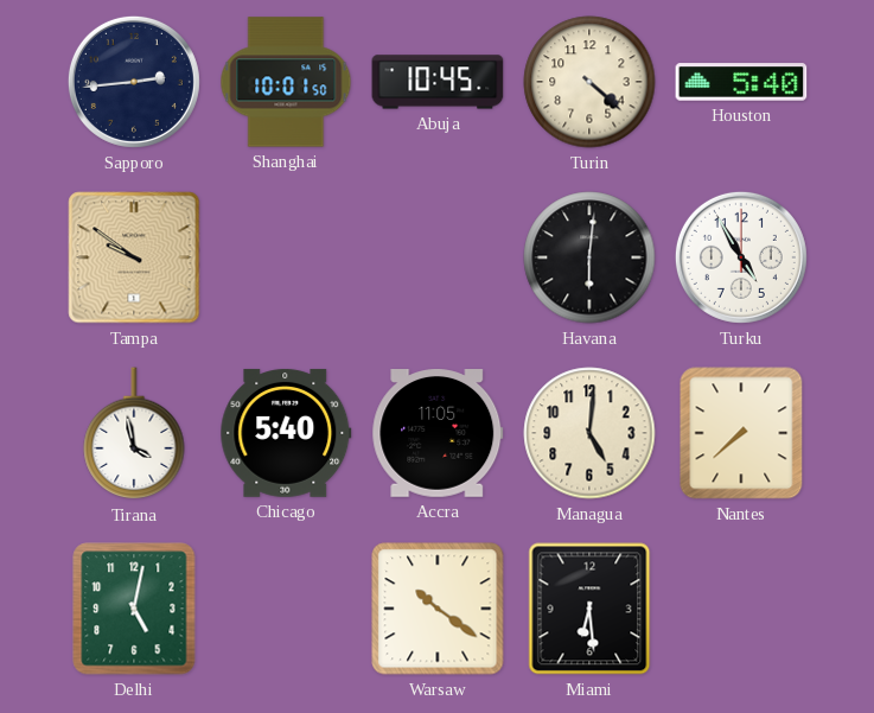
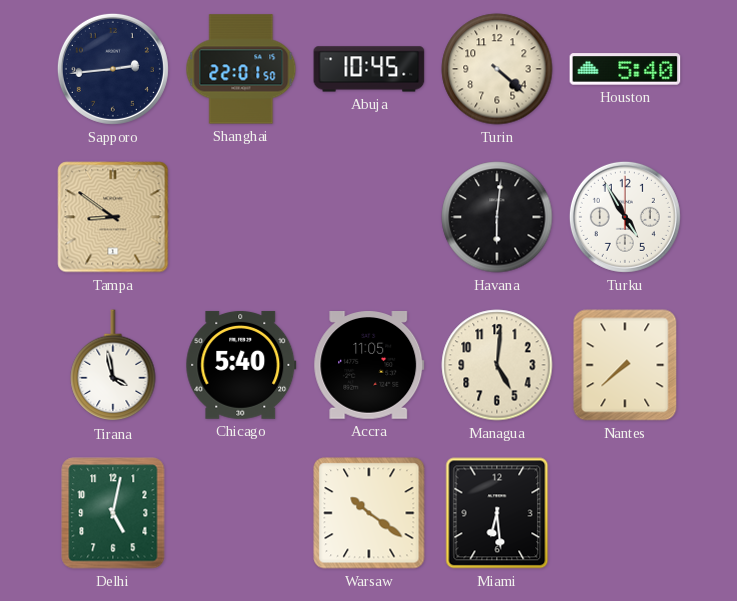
Shanghai: 10:01 -> 22:01
Tampa: 9:51 -> 8:51
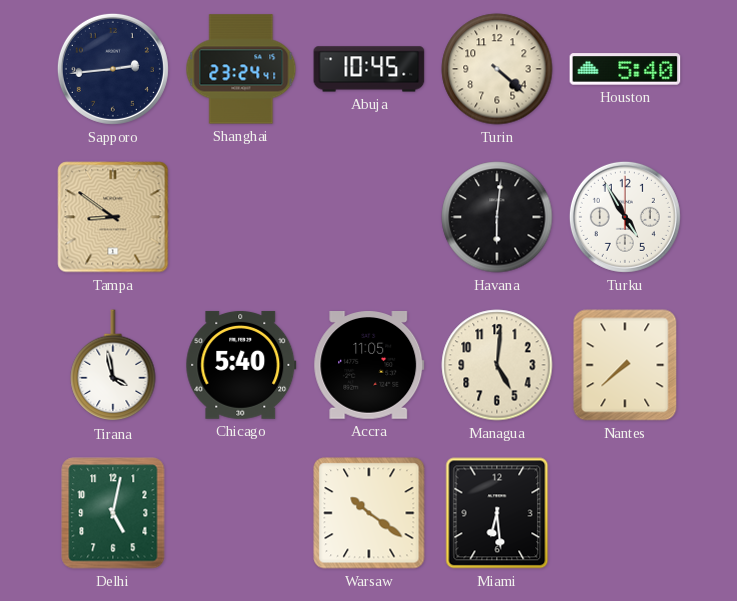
Shanghai: 22:01 -> 23:24
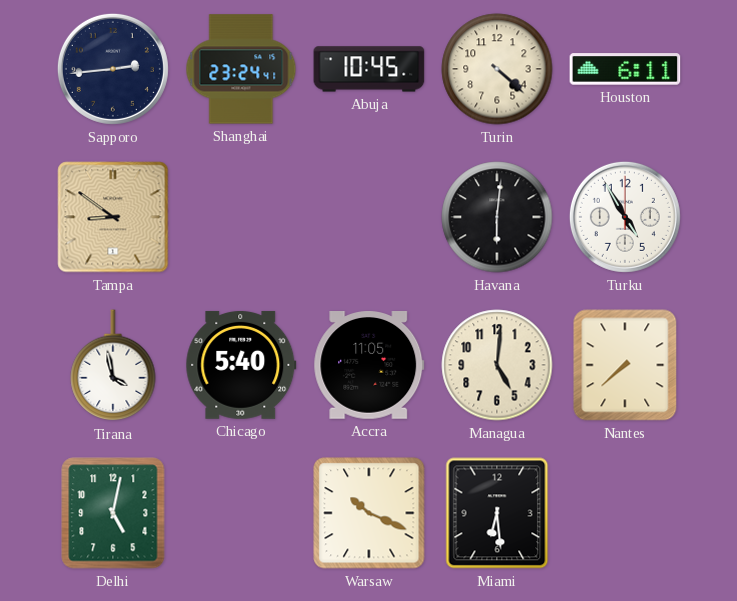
Houston: 5:40 -> 6:11
Warsaw: 10:21 -> 10:19
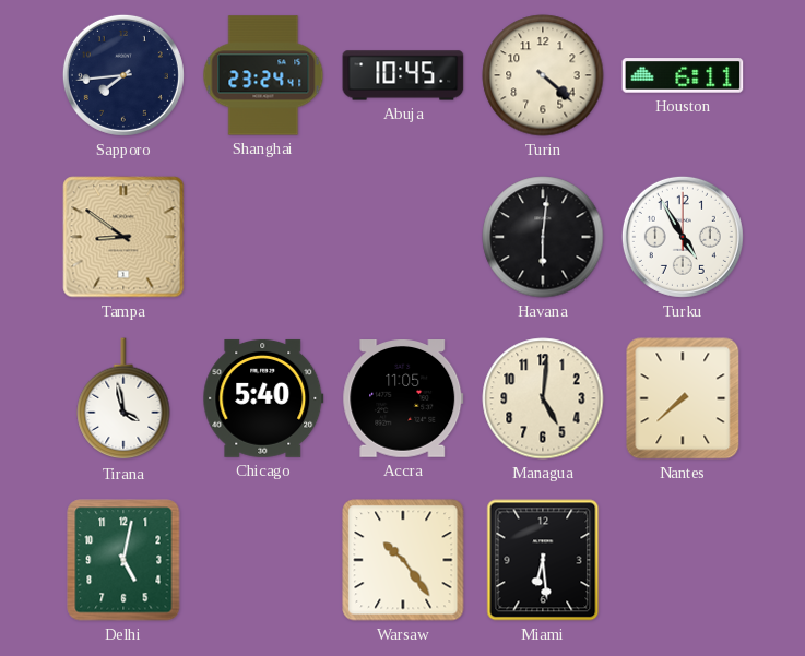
Sapporo: 2:44 -> 7:44
Warsaw: 10:19 -> 10:24
